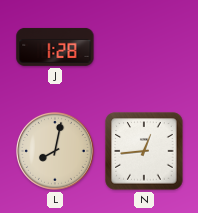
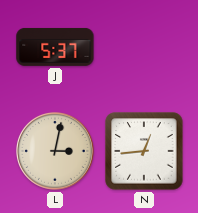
J: 1:28 -> 5:37
L: 8:02 -> 3:02
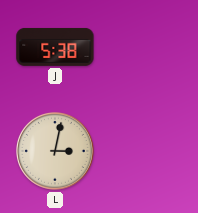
J: 5:37 -> 5:38
N: 12:44 -> none
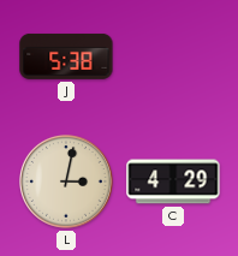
C: none -> 4:29
